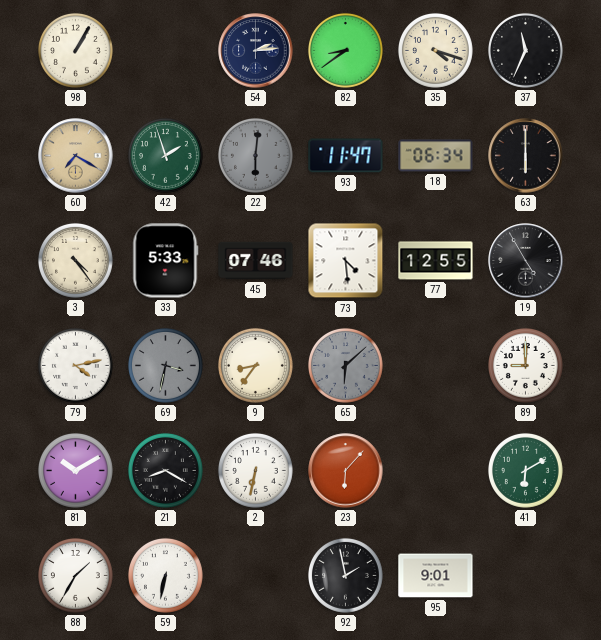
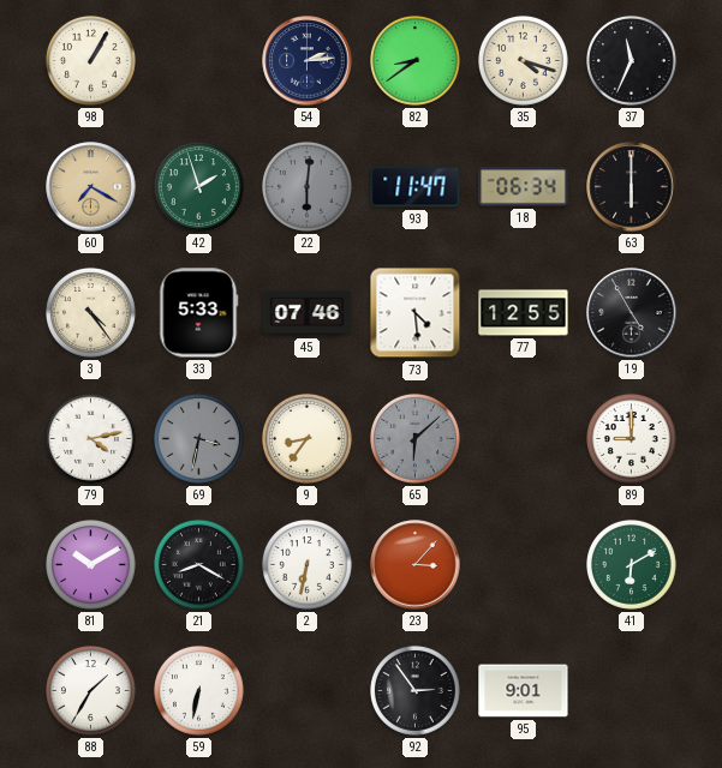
23: 6:07 -> 3:07
92: 1:58 -> 2:54
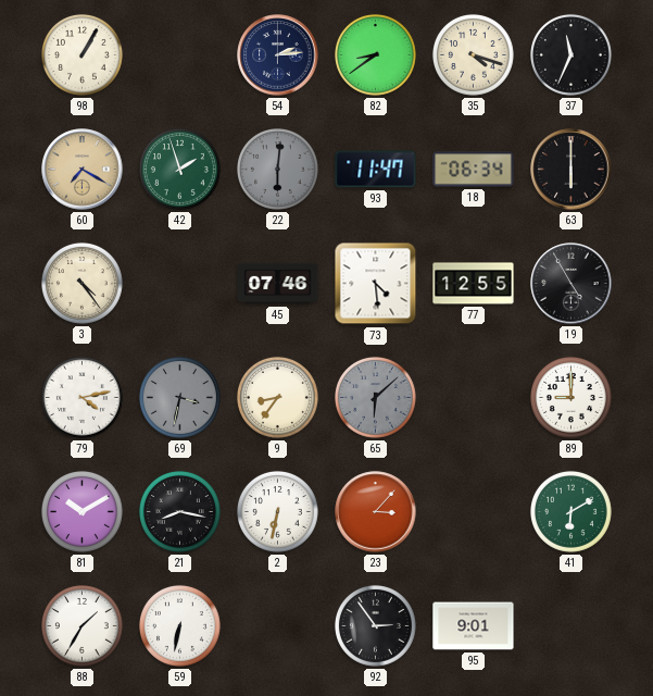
33: 5:33 -> none
21: 8:20 -> 8:17
